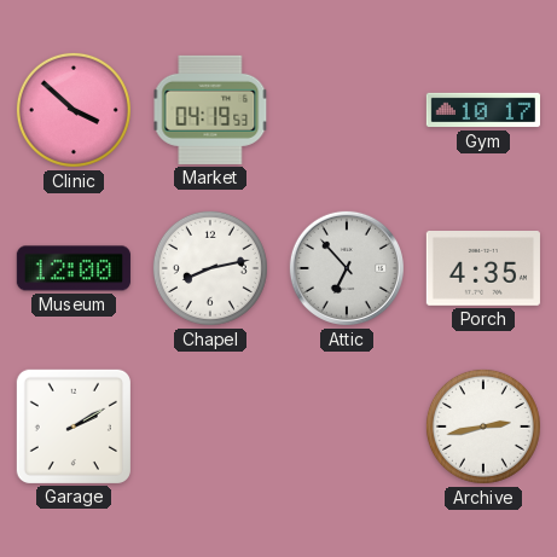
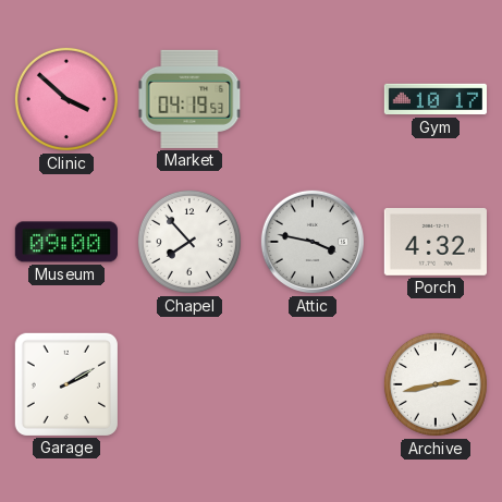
Museum: 12:00 -> 09:00
Chapel: 8:13 -> 7:53
Attic: 6:53 -> 3:47
Porch: 4:35 -> 4:32
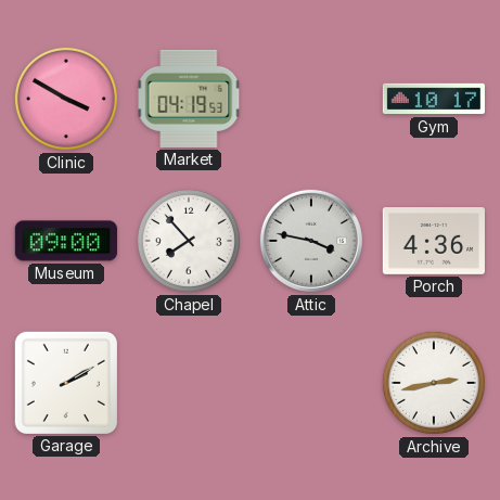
Clinic: 3:52 -> 3:50
Porch: 4:32 -> 4:36
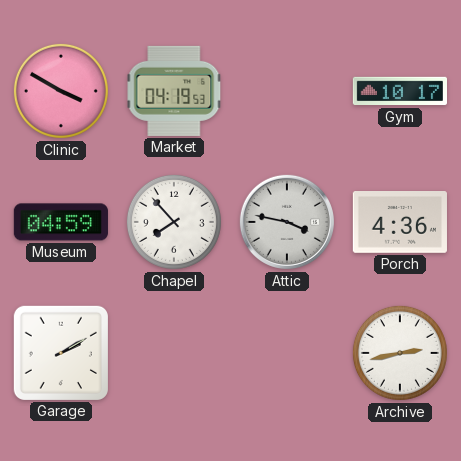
Museum: 09:00 -> 04:59
